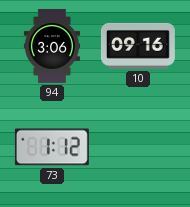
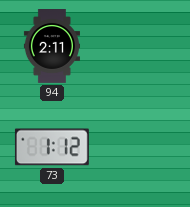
94: 3:06 -> 2:11
10: 09:16 -> none
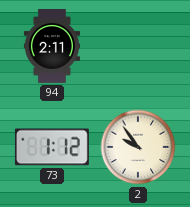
2: none -> 9:54
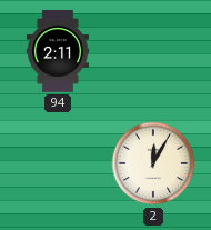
73: 1:12 -> none
2: 9:54 -> 12:05
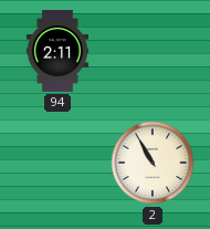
2: 12:05 -> 10:55
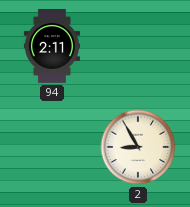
2: 10:55 -> 8:55
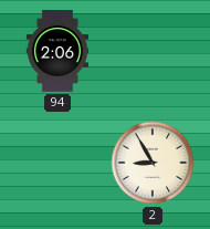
94: 2:11 -> 2:06
